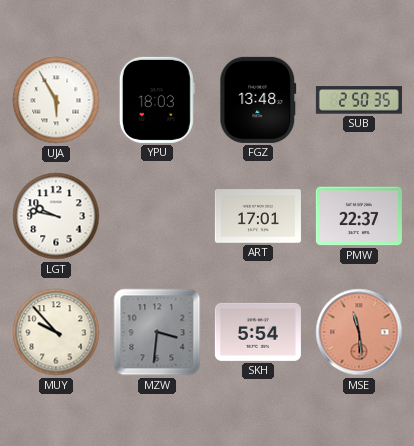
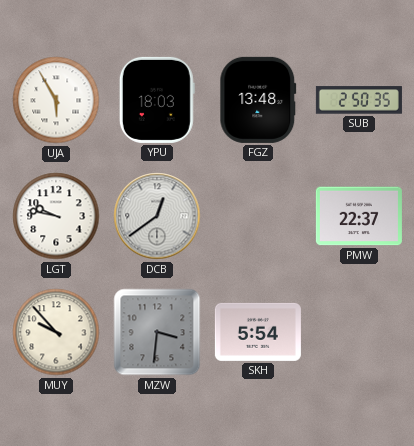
DCB: none -> 12:39
ART: 17:01 -> none
MSE: 11:29 -> none
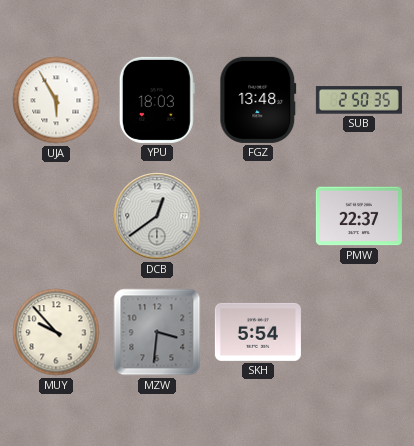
LGT: 9:47 -> none
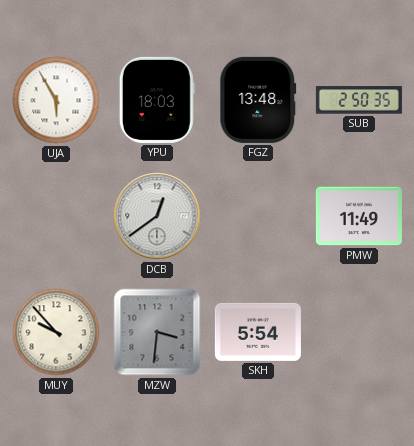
PMW: 22:37 -> 11:49
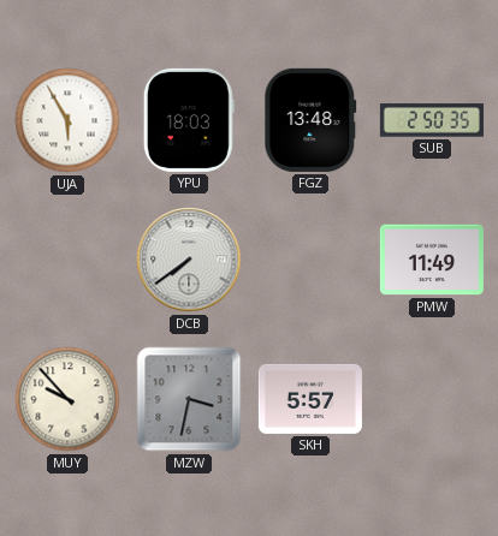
DCB: 12:39 -> 7:39
MZW: 3:31 -> 3:32
SKH: 5:54 -> 5:57
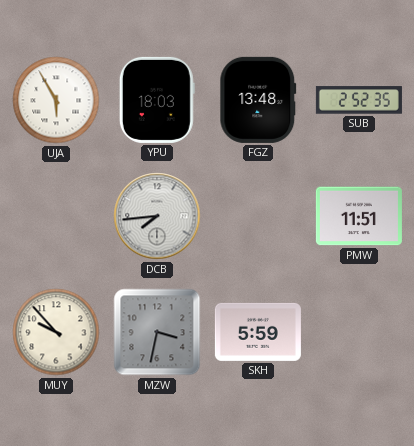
SUB: 2:50 -> 2:52
DCB: 7:39 -> 7:44
PMW: 11:49 -> 11:51
SKH: 5:57 -> 5:59
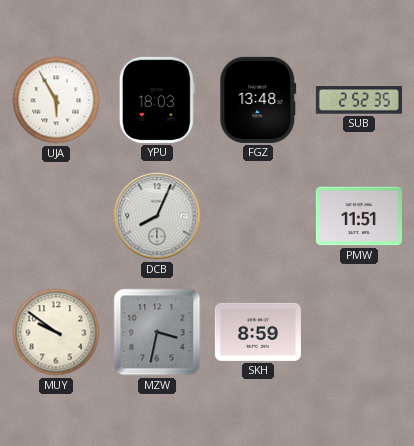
DCB: 7:44 -> 8:04
MUY: 9:53 -> 9:51
SKH: 5:59 -> 8:59
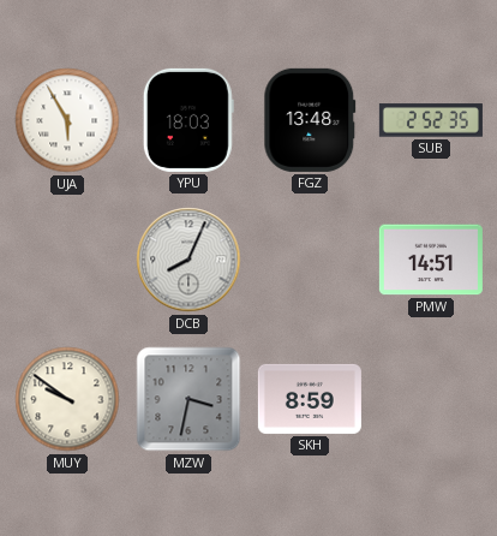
PMW: 11:51 -> 14:51
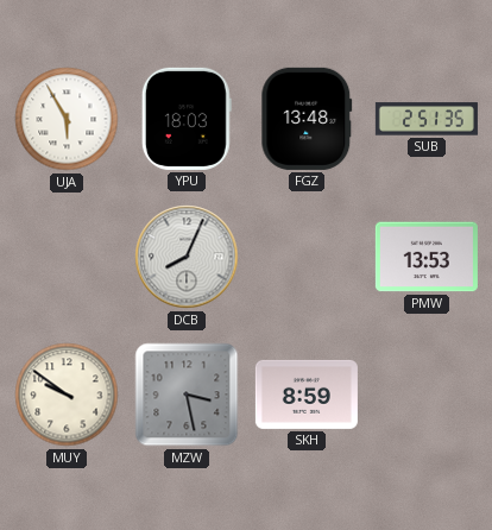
SUB: 2:52 -> 2:51
PMW: 14:51 -> 13:53
MZW: 3:32 -> 3:28
